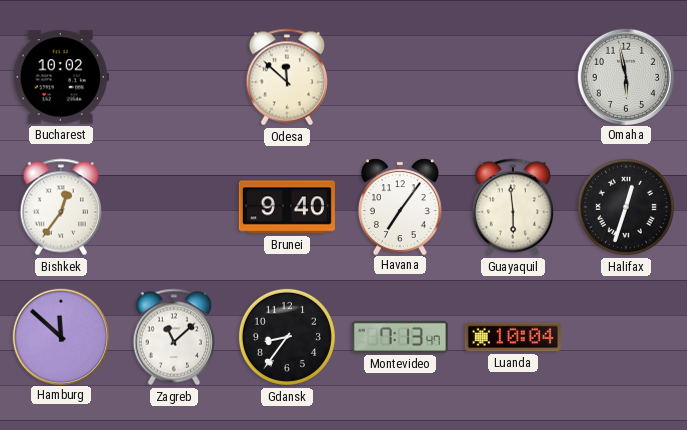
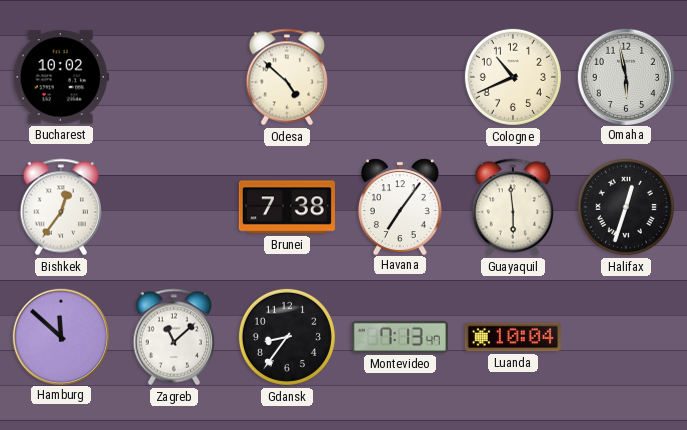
Odesa: 11:52 -> 4:52
Cologne: none -> 10:41
Brunei: 9:40 -> 7:38
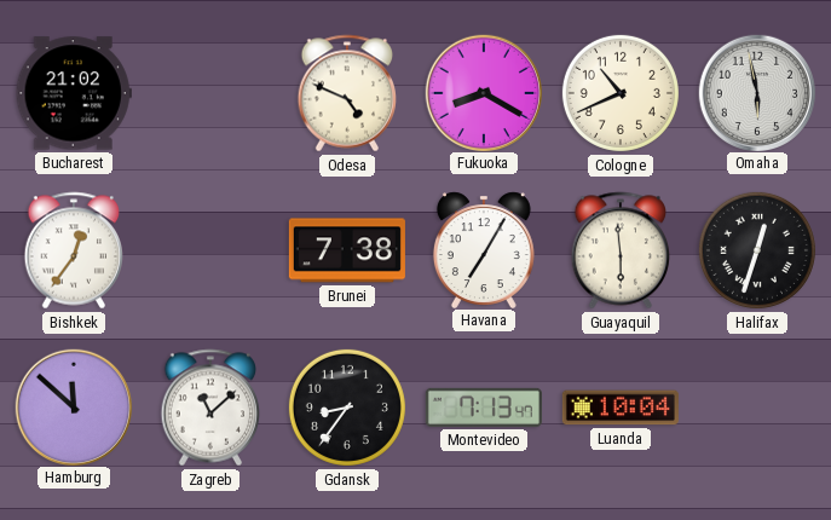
Bucharest: 10:02 -> 21:02
Odesa: 4:52 -> 4:49
Fukuoka: none -> 8:20
Havana: 7:06 -> 7:05
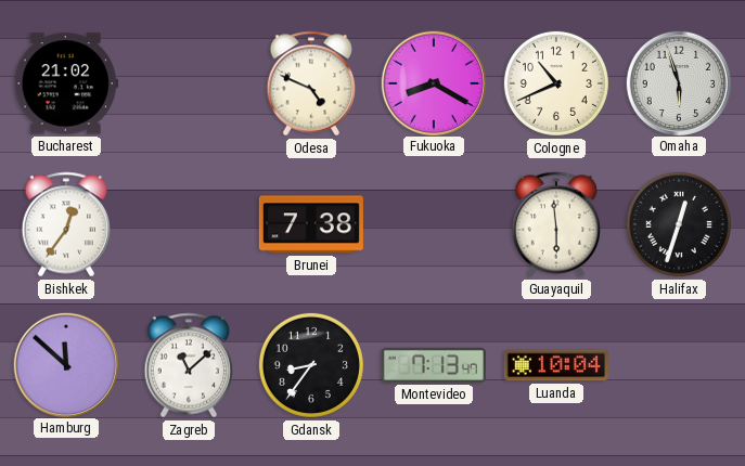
Omaha: 5:58 -> 5:57
Havana: 7:05 -> none
